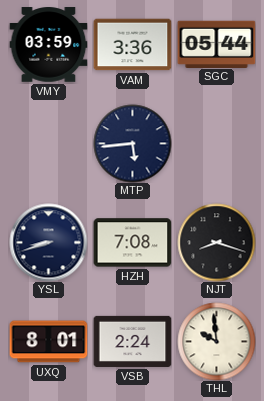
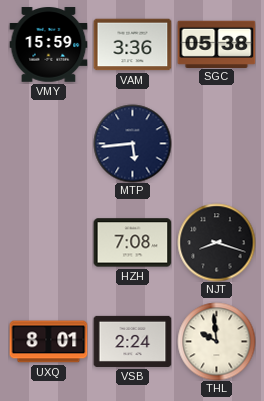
VMY: 03:59 -> 15:59
SGC: 05:44 -> 05:38
YSL: 8:42 -> none
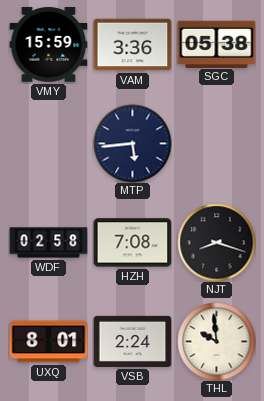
WDF: none -> 02:58
